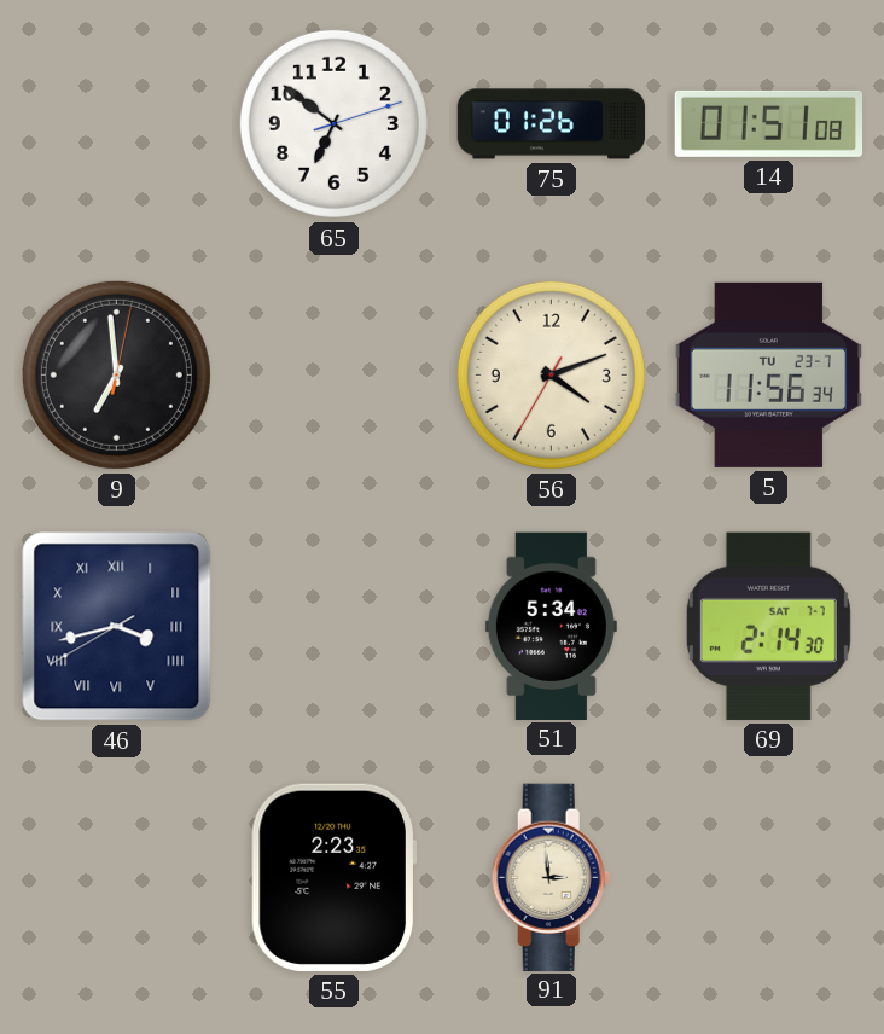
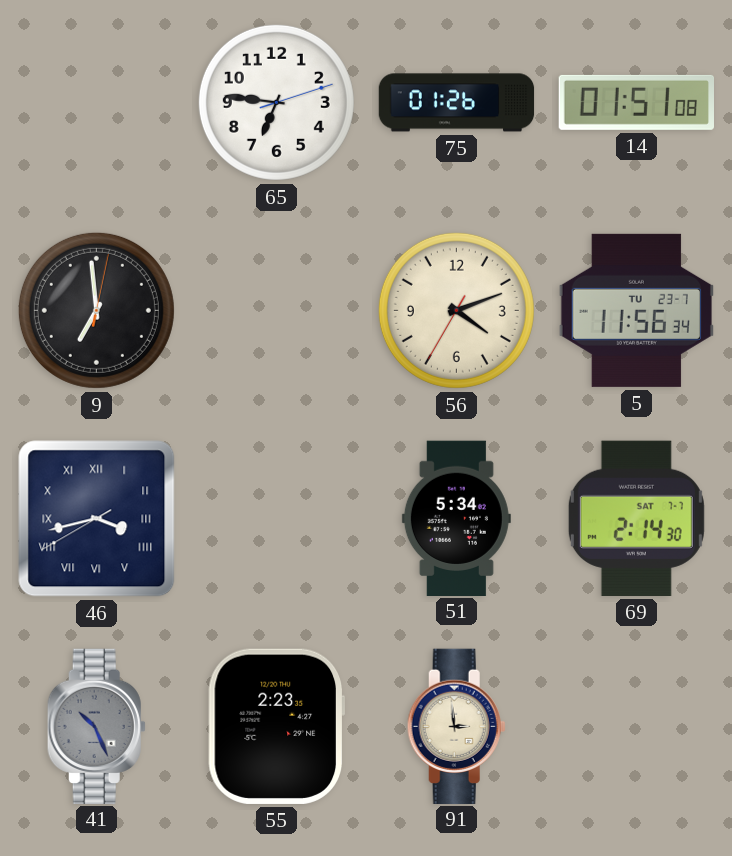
65: 6:51 -> 6:46
41: none -> 10:26
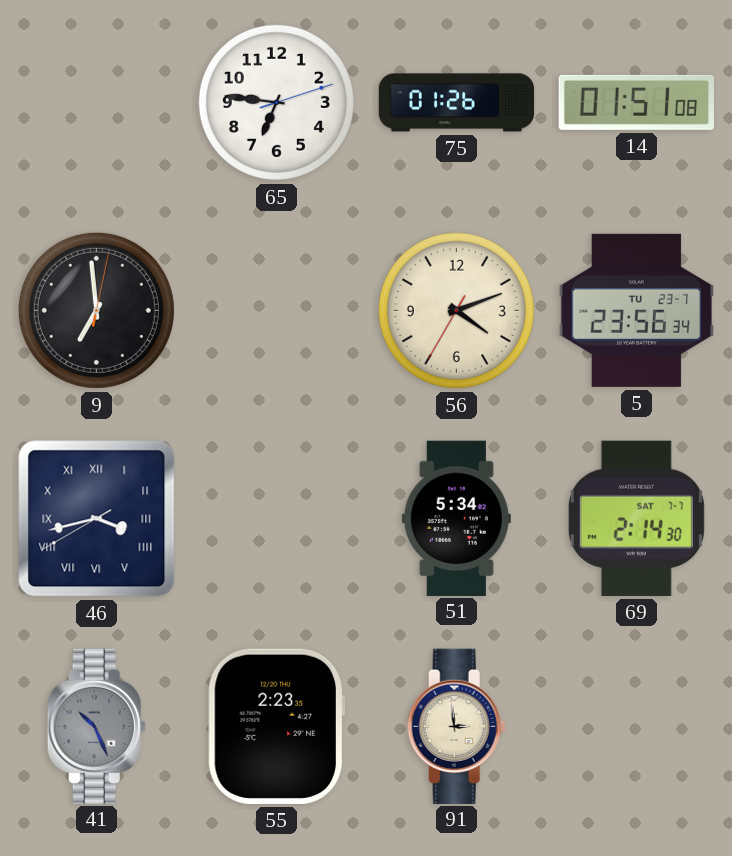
5: 11:56 -> 23:56
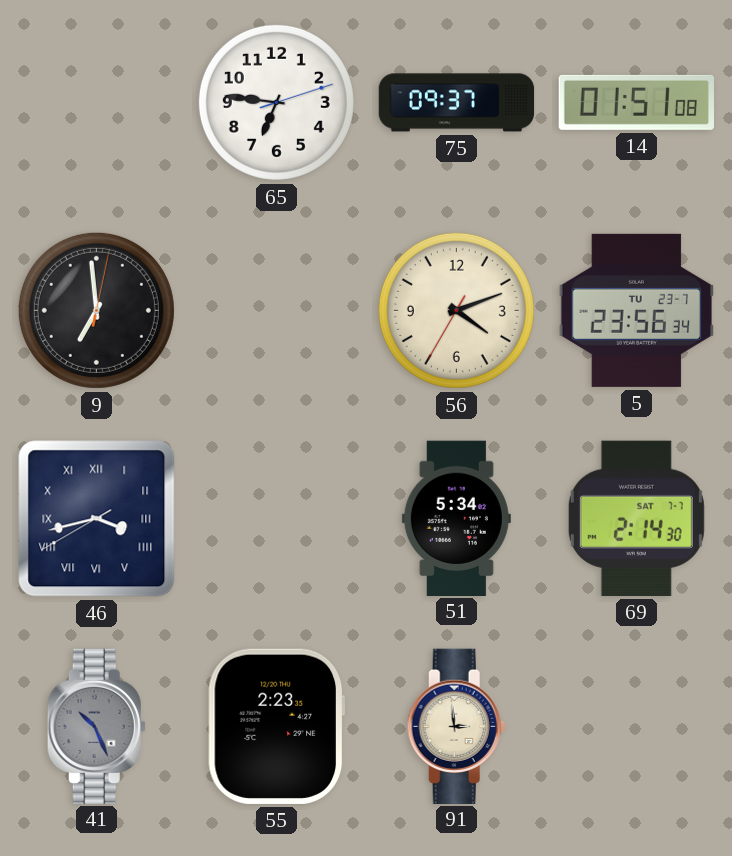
75: 01:26 -> 09:37
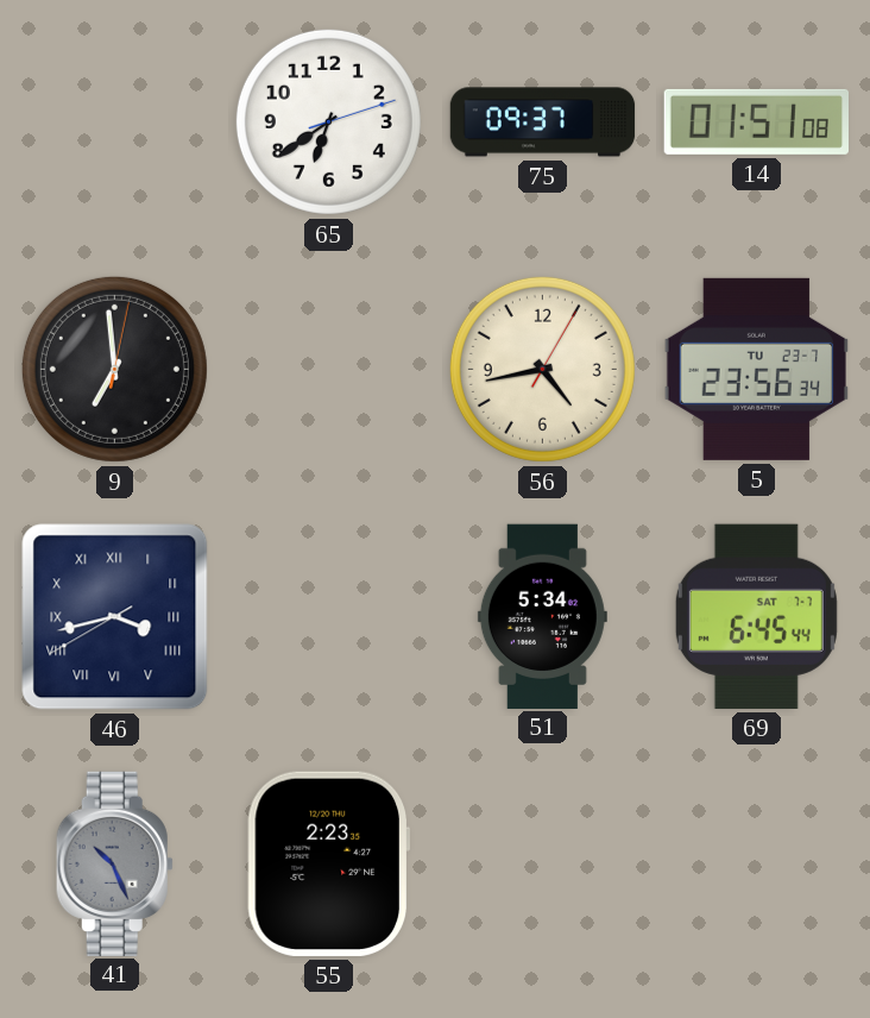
65: 6:46 -> 6:39
56: 4:11 -> 4:43
69: 2:14 -> 6:45
91: 2:59 -> none
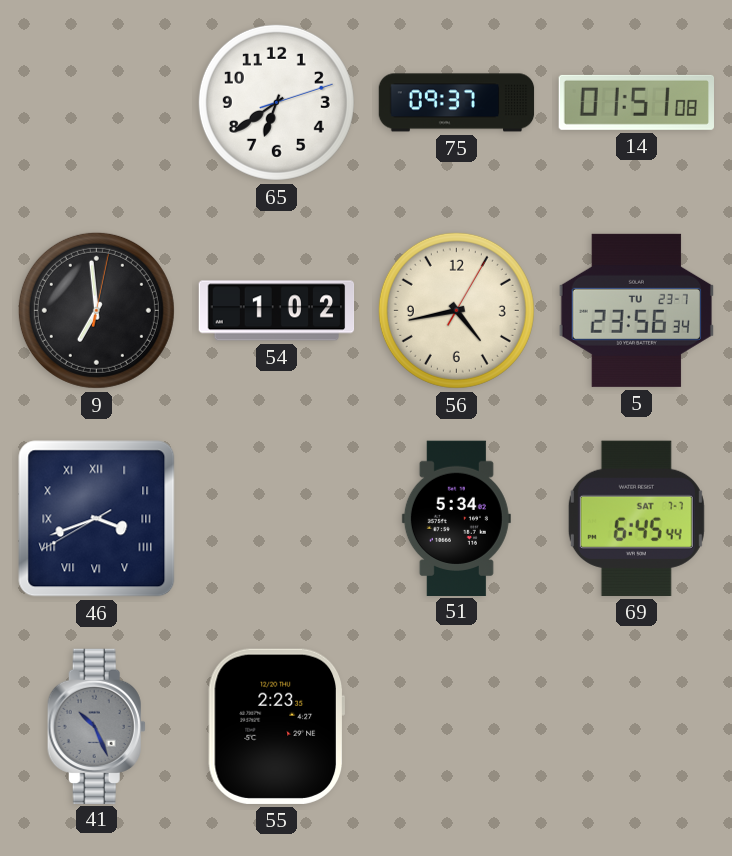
54: none -> 1:02
46: 3:42 -> 3:41
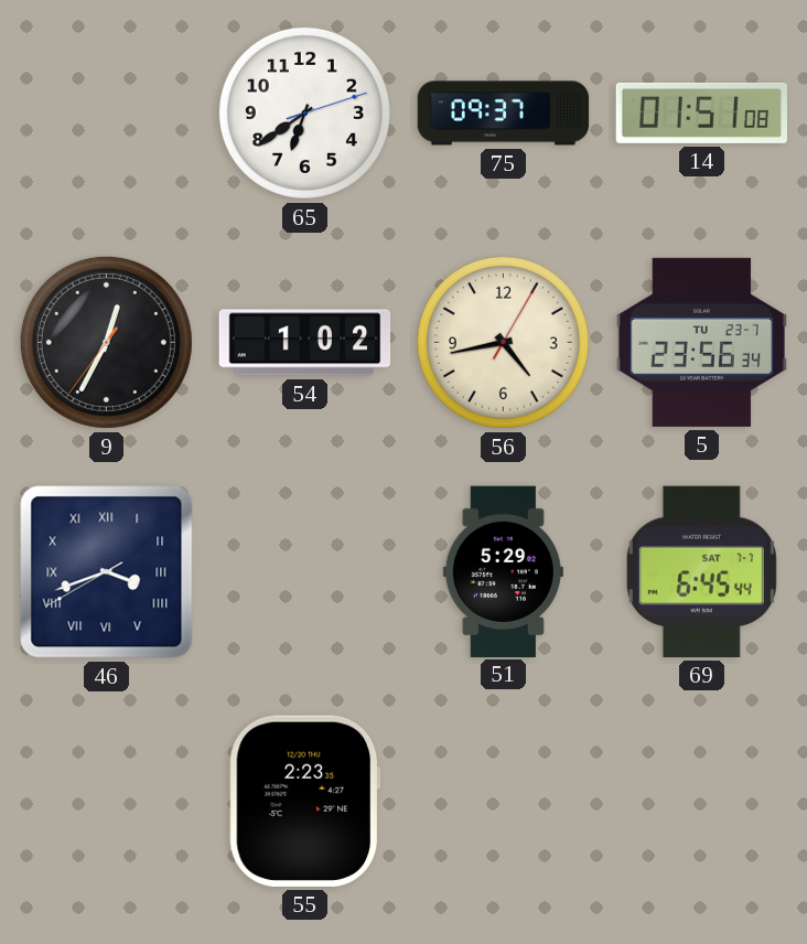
9: 6:59 -> 12:34
51: 5:34 -> 5:29
41: 10:26 -> none
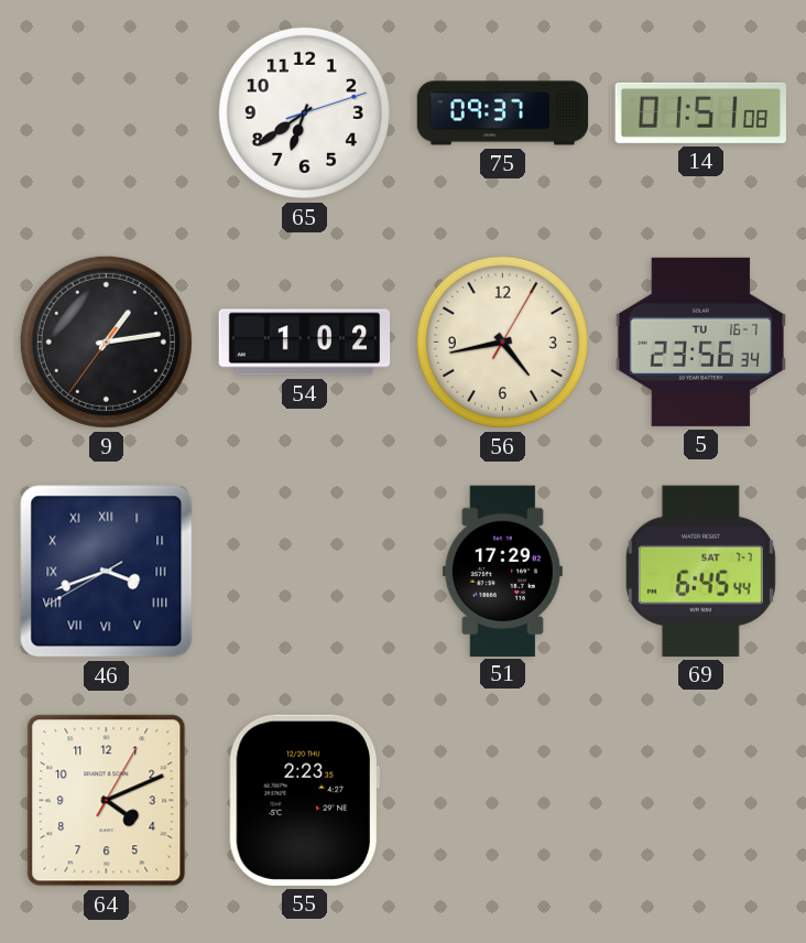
9: 12:34 -> 1:13
5 date: TU 23-7 -> TU 16-7
51: 5:29 -> 17:29
64: none -> 4:11
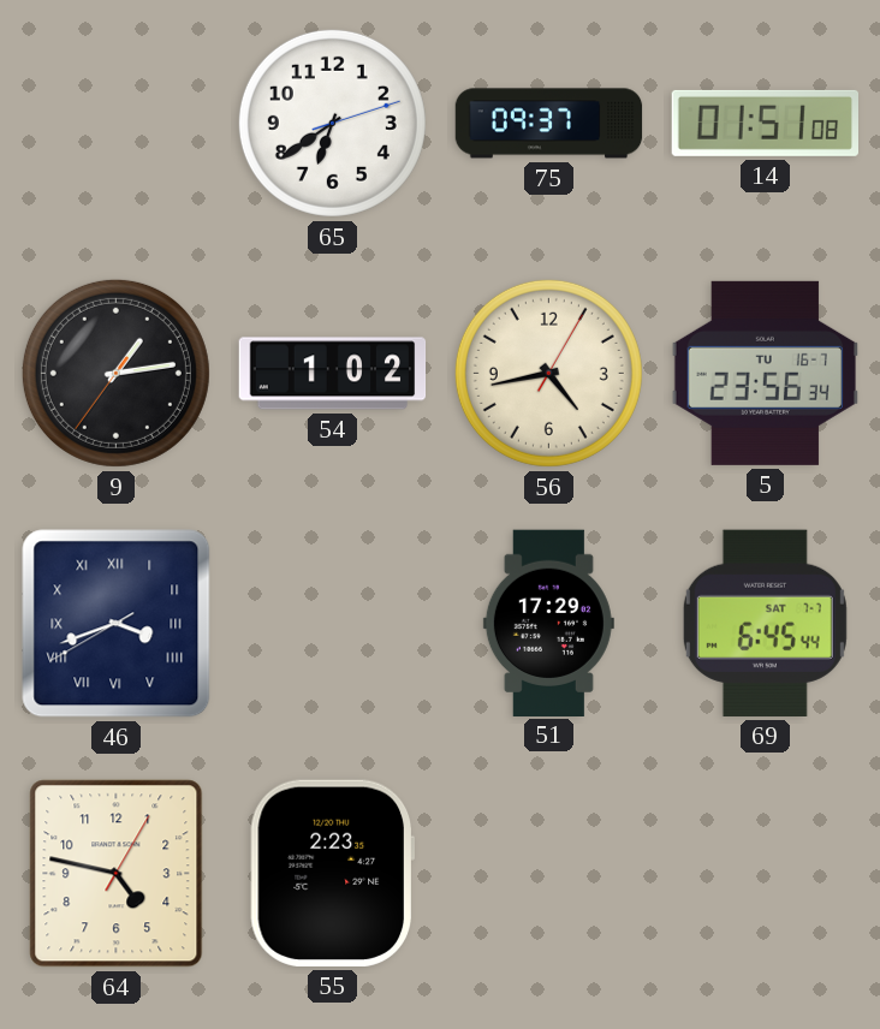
64: 4:11 -> 4:47
